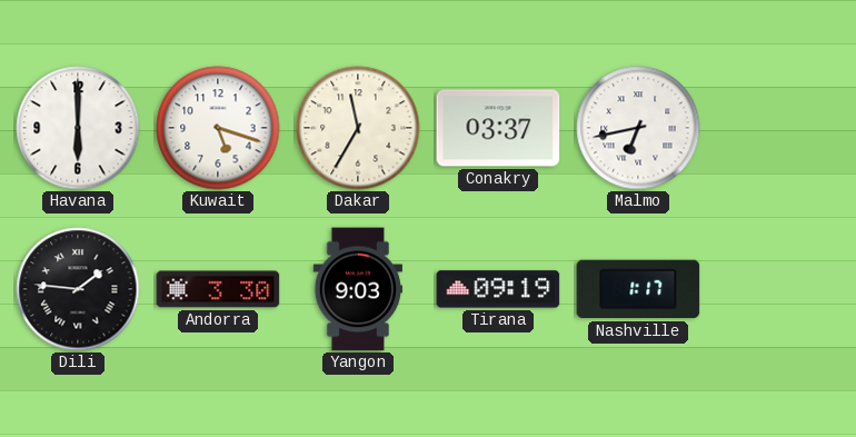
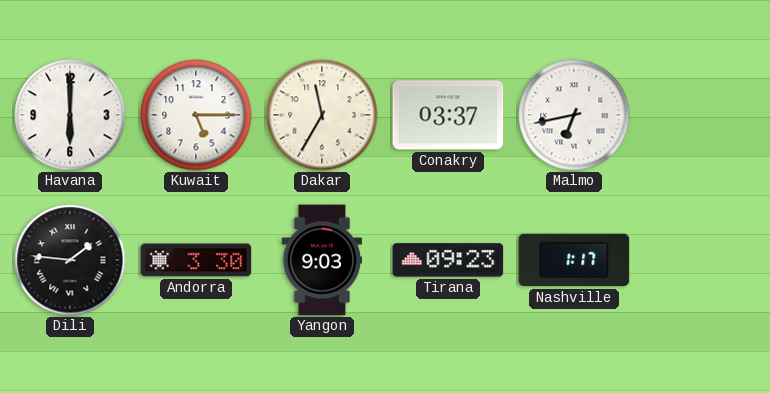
Kuwait: 5:18 -> 5:15
Tirana: 09:19 -> 09:23
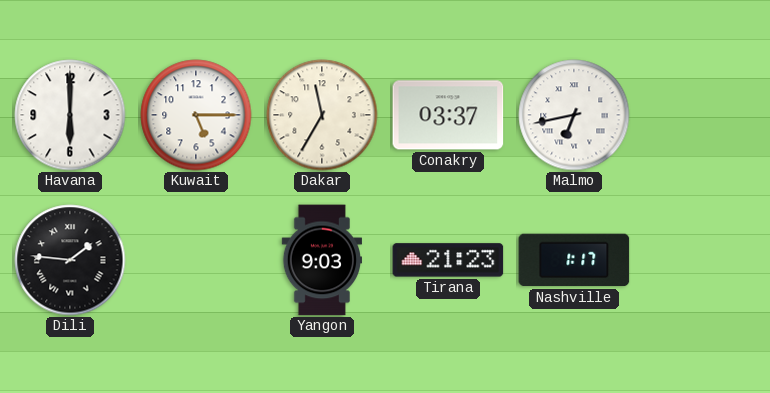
Andorra: 3:30 -> none
Tirana: 09:23 -> 21:23
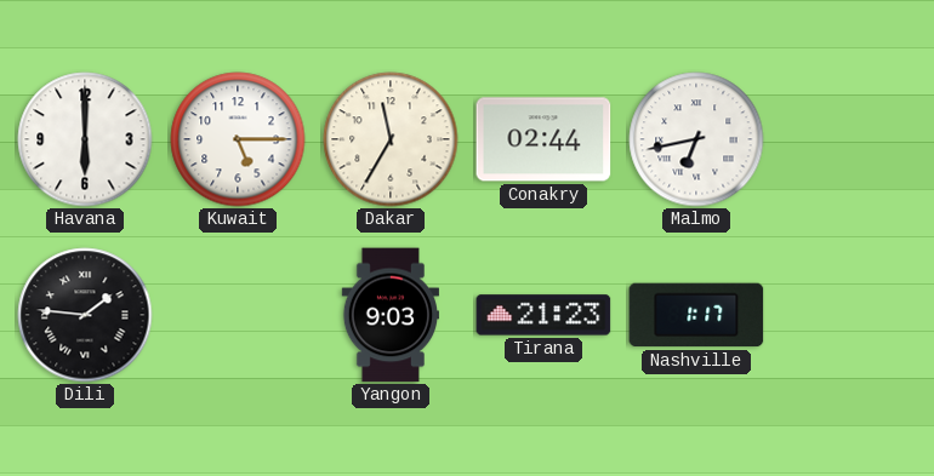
Conakry: 03:37 -> 02:44
